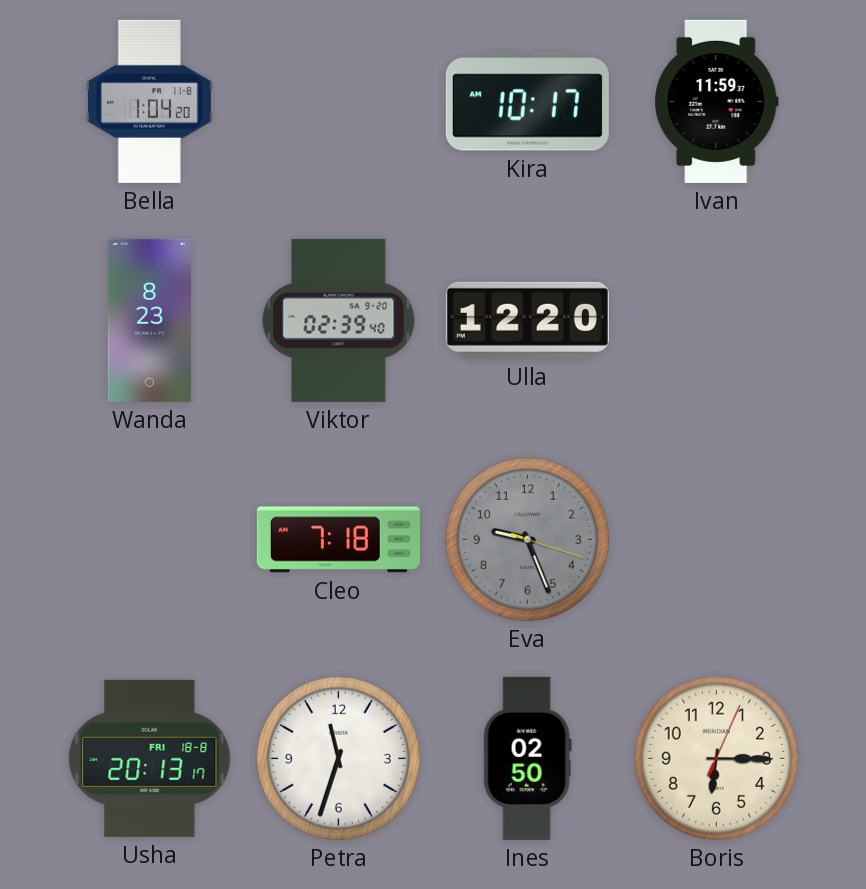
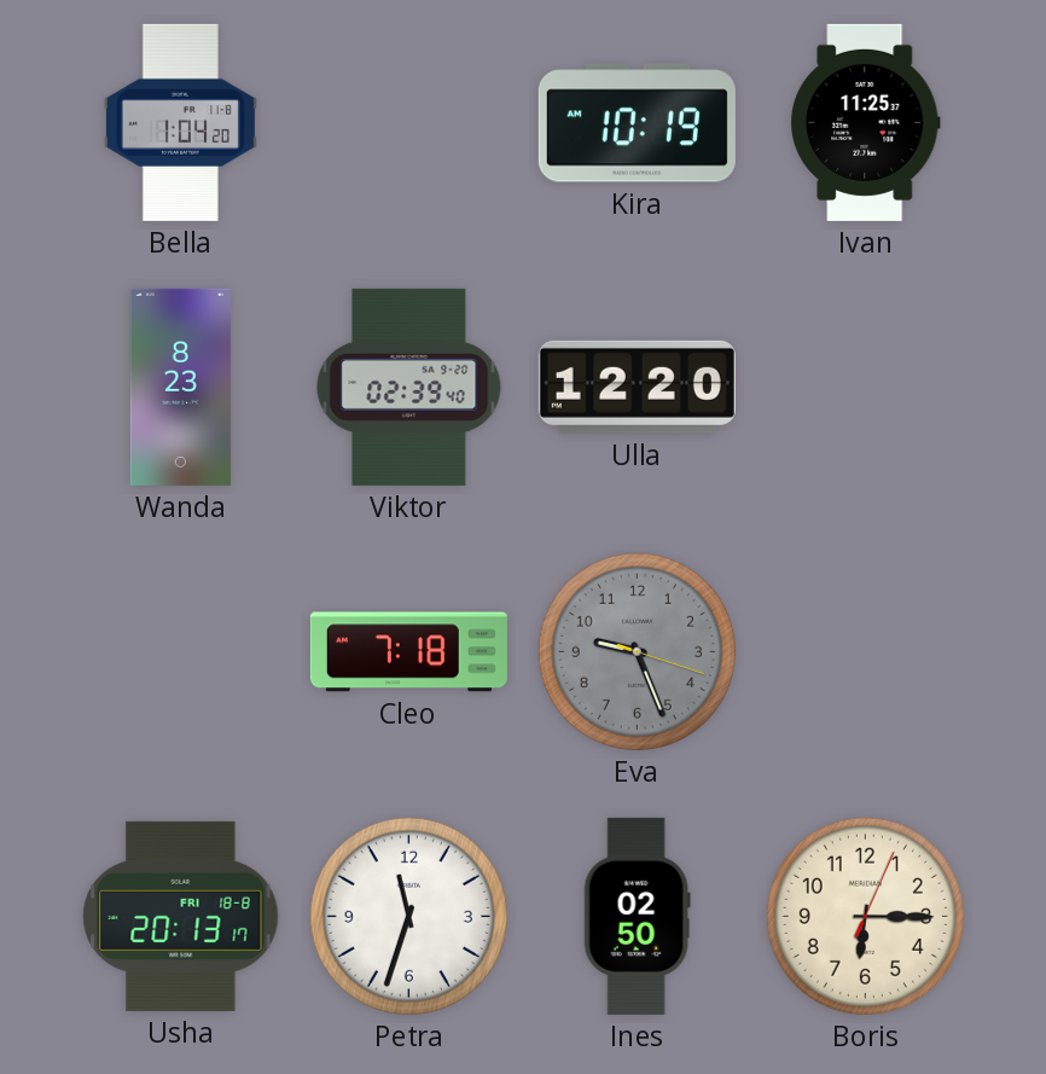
Kira: 10:17 -> 10:19
Ivan: 11:59 -> 11:25
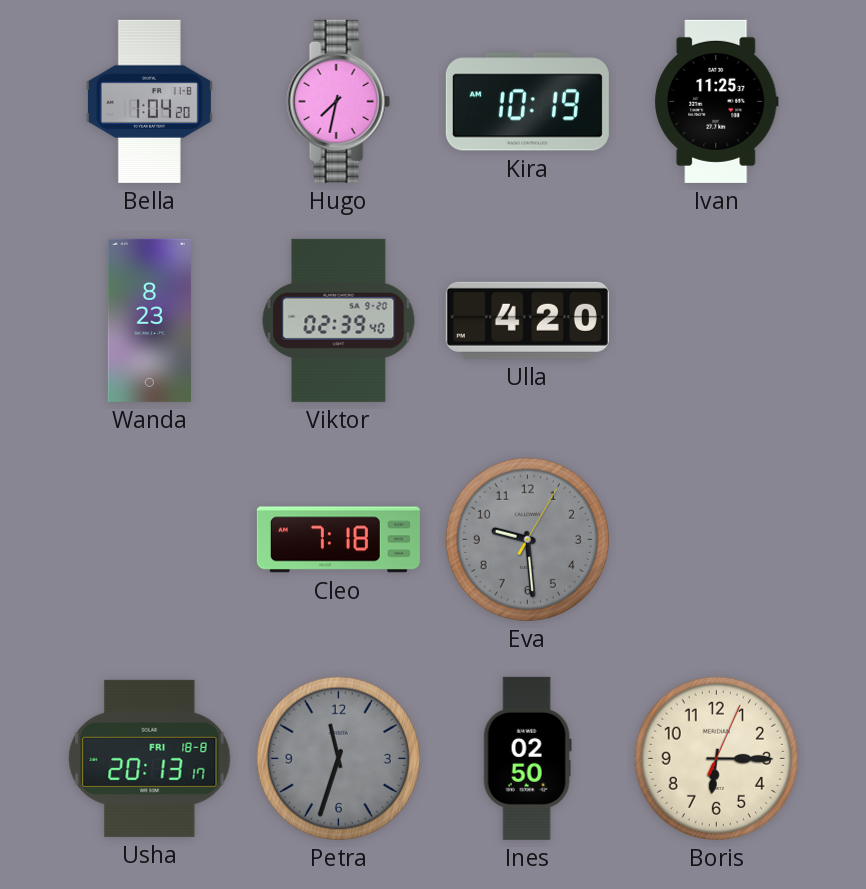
Hugo: none -> 7:32
Ulla: 12:20 -> 4:20
Eva: 9:26 -> 9:29
Petra dial: white -> grey
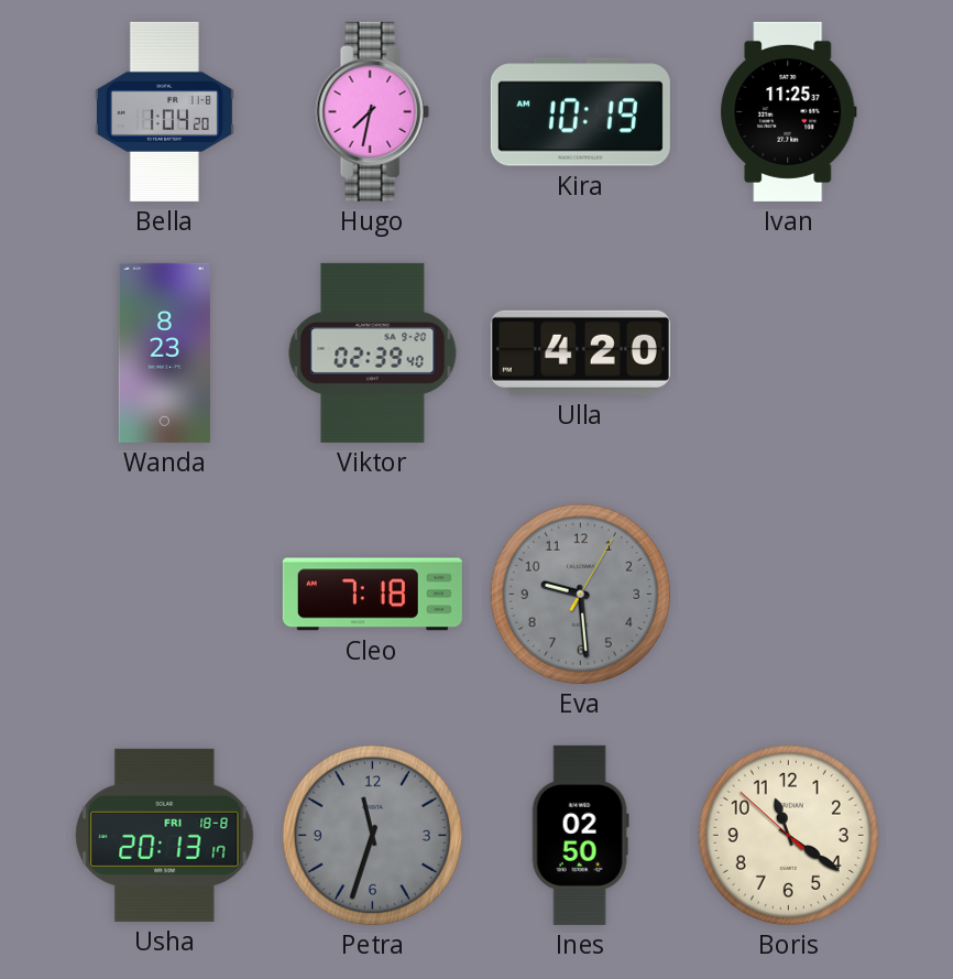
Boris: 6:15 -> 11:20
